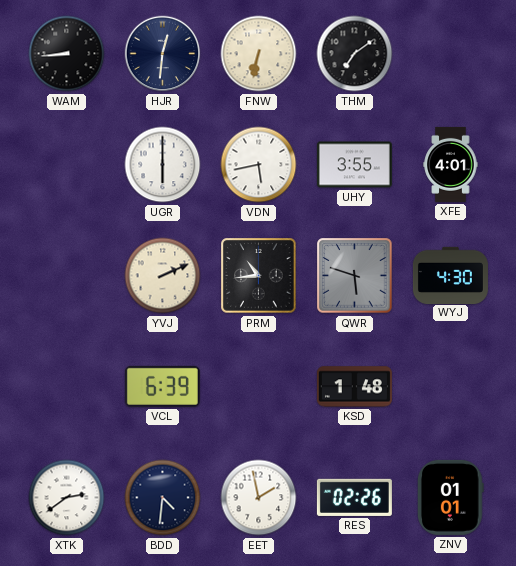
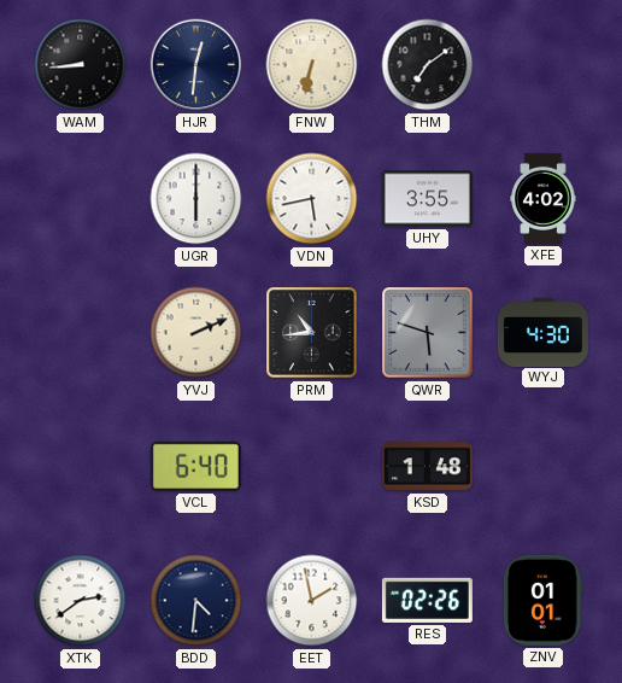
XFE: 4:01 -> 4:02
VCL: 6:39 -> 6:40
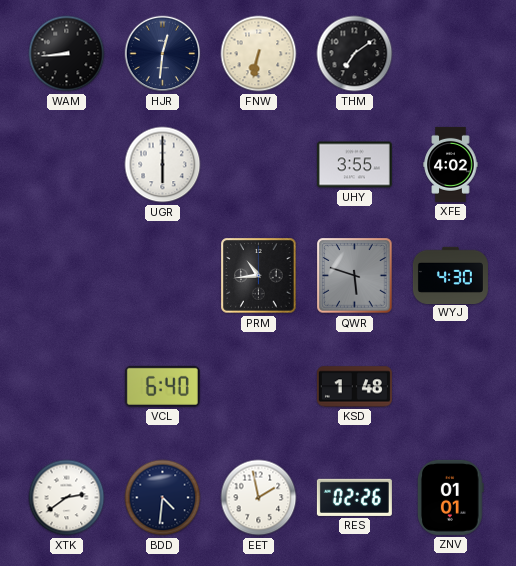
VDN: 5:43 -> none
YVJ: 2:11 -> none
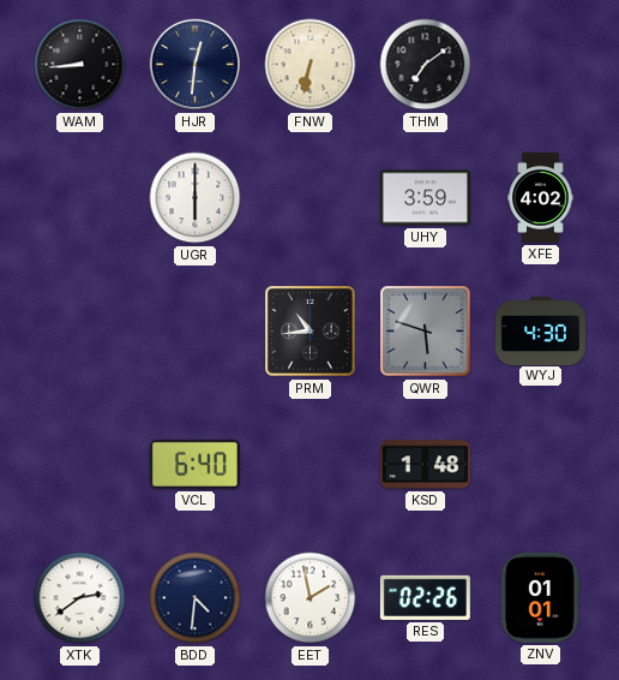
UHY: 3:55 -> 3:59
